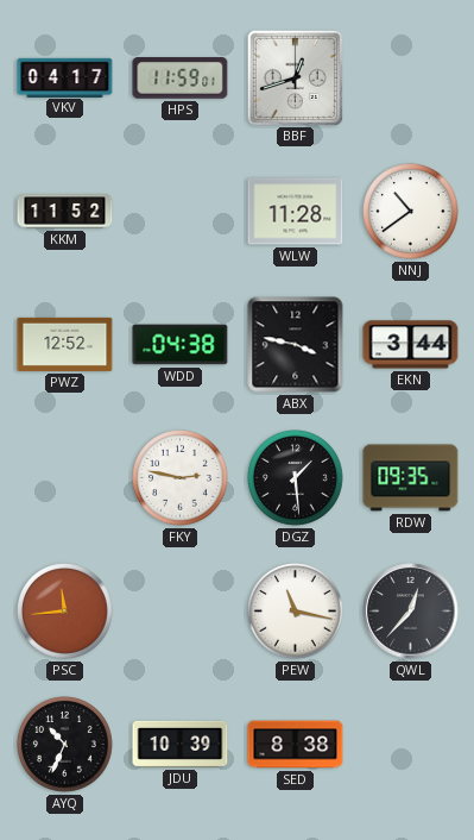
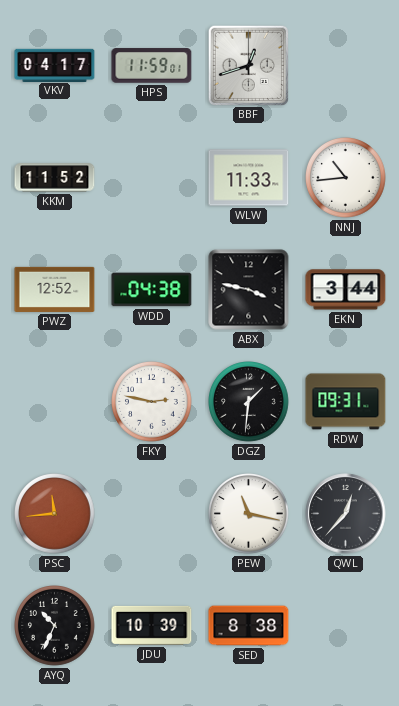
WLW: 11:28 -> 11:33
NNJ: 10:39 -> 10:44
DGZ: 1:29 -> 1:31
RDW: 09:35 -> 09:31
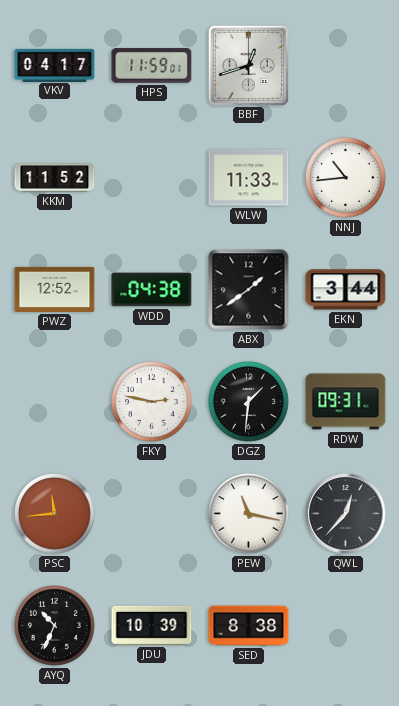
ABX: 3:47 -> 1:39
